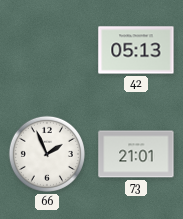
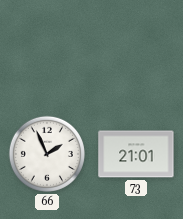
42: 05:13 -> none
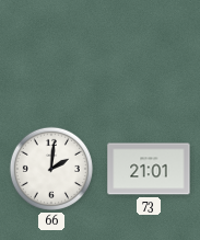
66: 1:56 -> 2:01
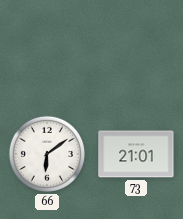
66: 2:01 -> 6:09
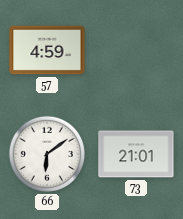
57: none -> 4:59
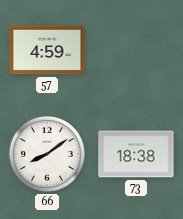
66: 6:09 -> 8:09
73: 21:01 -> 18:38
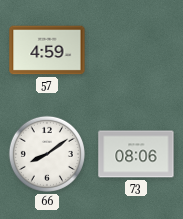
73: 18:38 -> 08:06
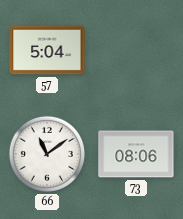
57: 4:59 -> 5:04
66: 8:09 -> 11:09
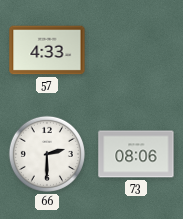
57: 5:04 -> 4:33
66: 11:09 -> 2:30
